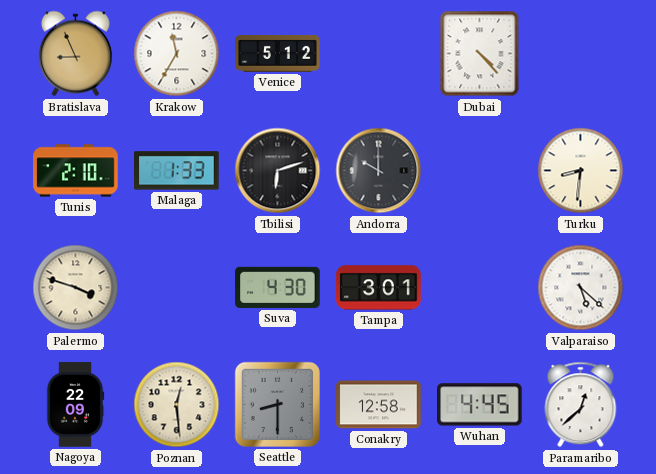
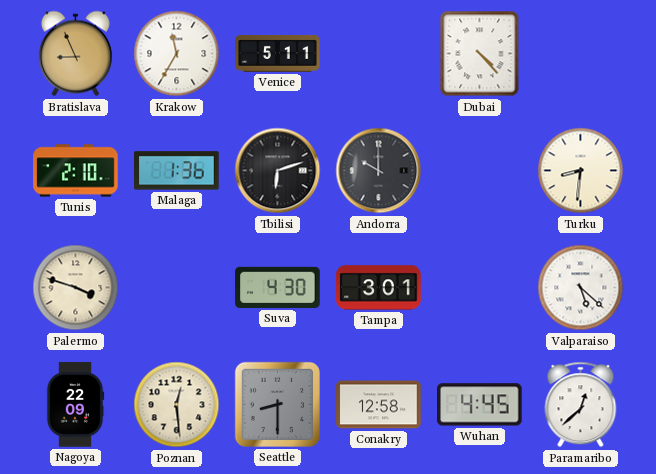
Venice: 5:12 -> 5:11
Malaga: 1:33 -> 1:36
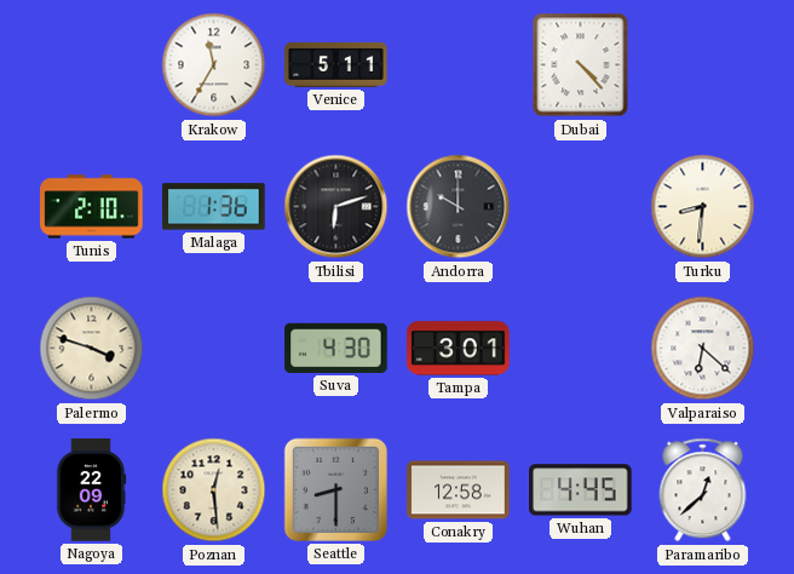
Bratislava: 8:56 -> none
Valparaiso: 5:22 -> 6:22
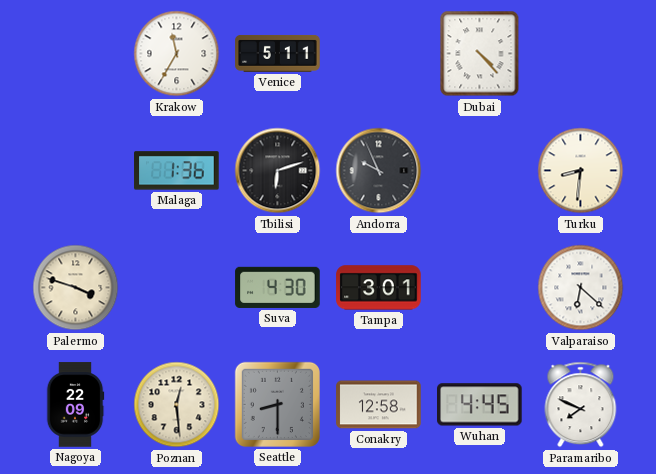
Tunis: 2:10 -> none
Andorra: 10:00 -> 9:56
Paramaribo: 12:38 -> 7:49
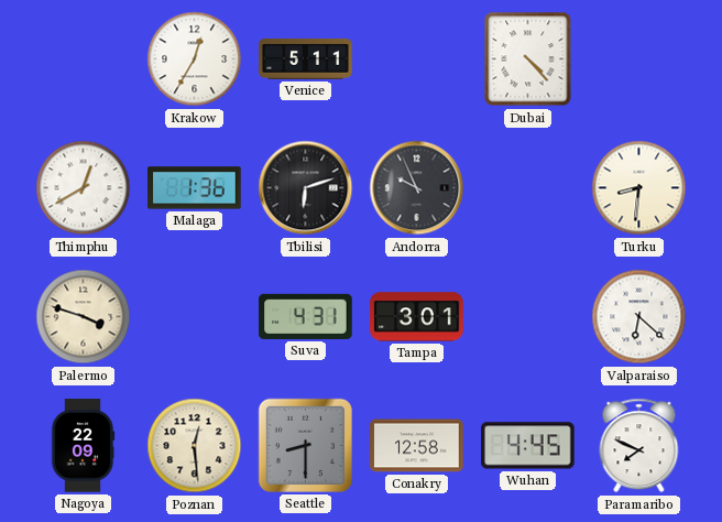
Krakow: 11:35 -> 12:35
Thimphu: none -> 12:40
Suva: 4:30 -> 4:31
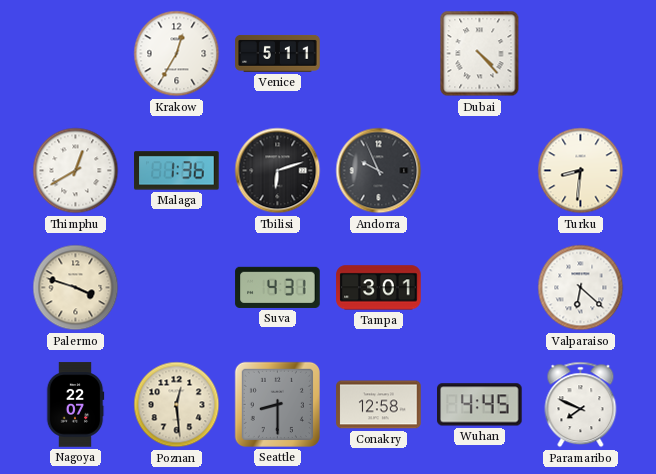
Nagoya: 22:09 -> 22:07
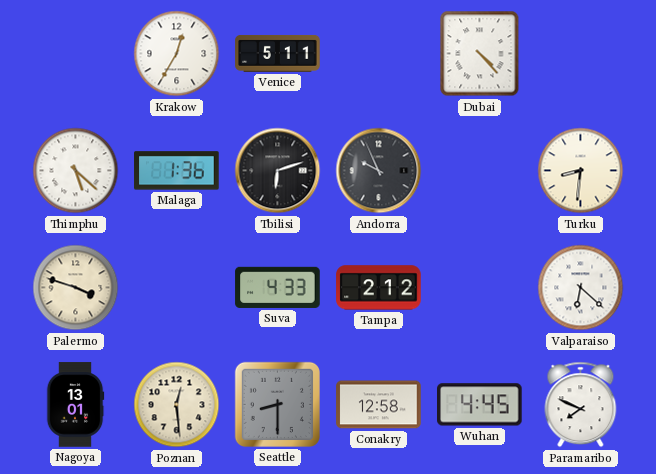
Thimphu: 12:40 -> 5:22
Suva: 4:31 -> 4:33
Tampa: 3:01 -> 2:12
Nagoya: 22:07 -> 13:01
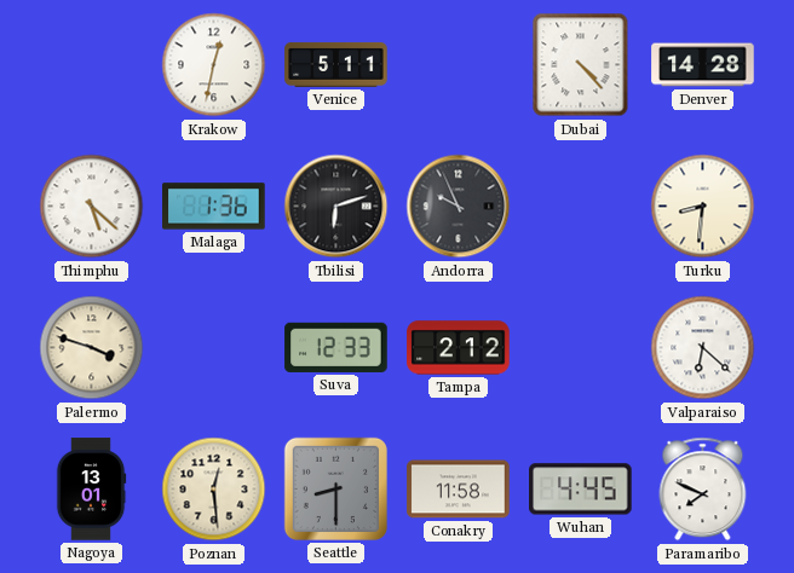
Krakow: 12:35 -> 12:32
Denver: none -> 14:28
Suva: 4:33 -> 12:33
Conakry: 12:58 -> 11:58
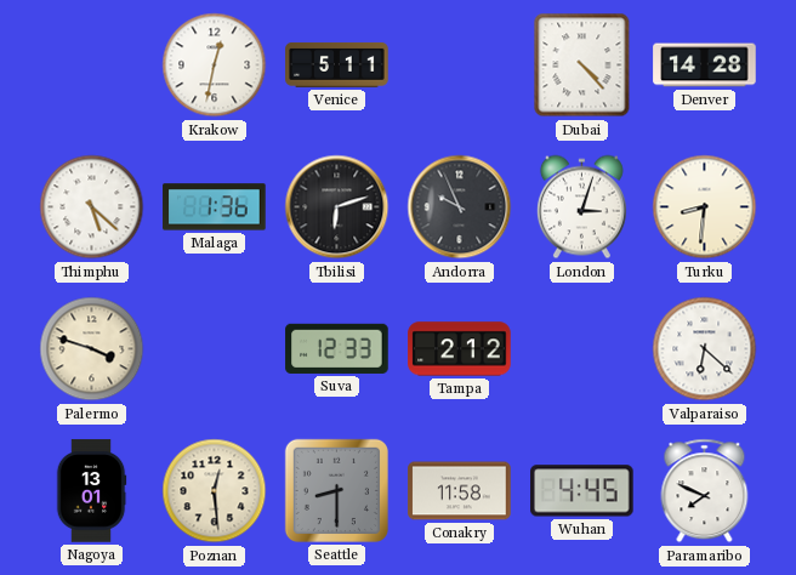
London: none -> 3:03
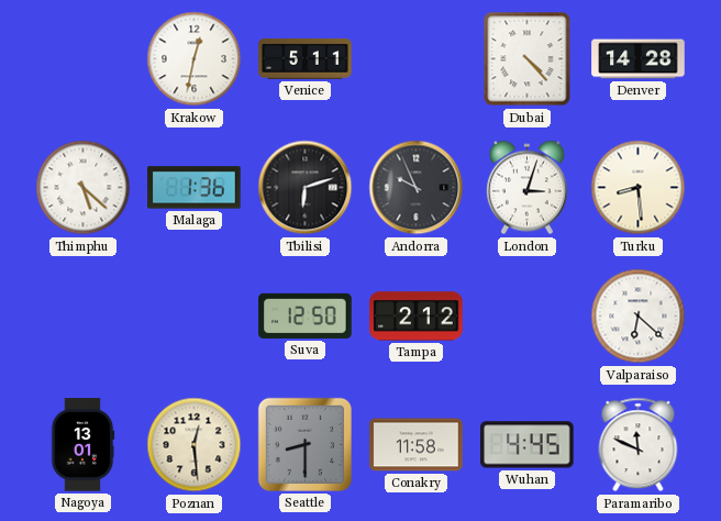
Turku: 8:31 -> 8:29
Palermo: 3:48 -> none
Suva: 12:33 -> 12:50
Paramaribo: 7:49 -> 11:49
